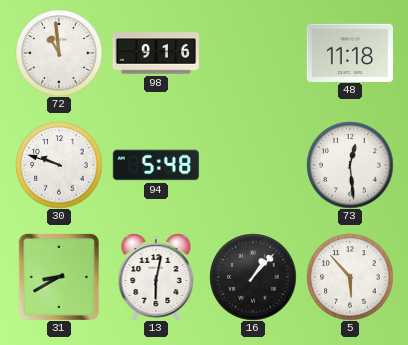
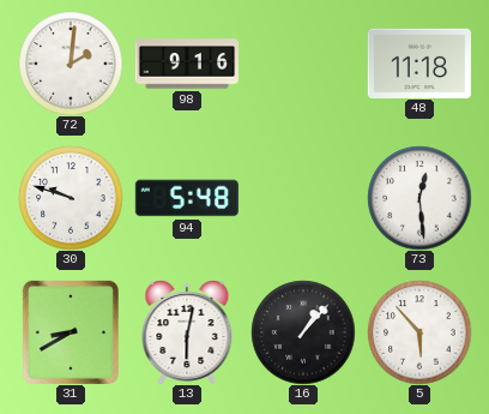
72: 10:59 -> 2:01
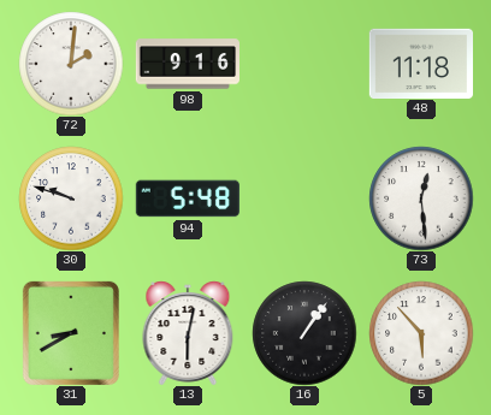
16: 1:07 -> 1:06
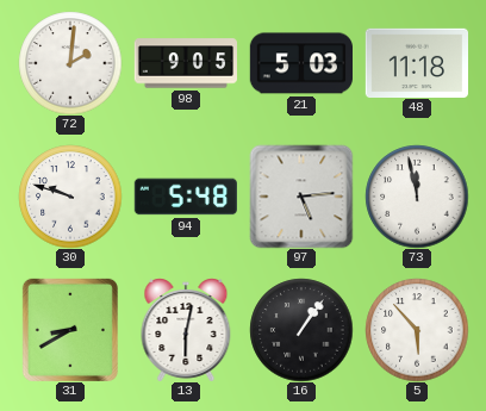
98: 9:16 -> 9:05
21: none -> 5:03
97: none -> 5:14
73: 12:29 -> 11:58
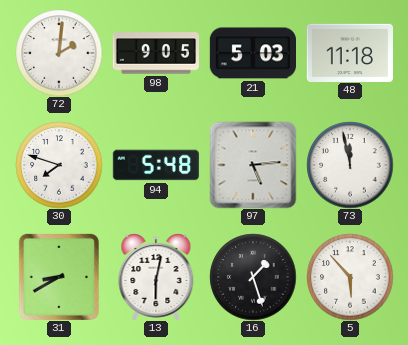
30: 9:48 -> 7:48
16: 1:06 -> 1:27
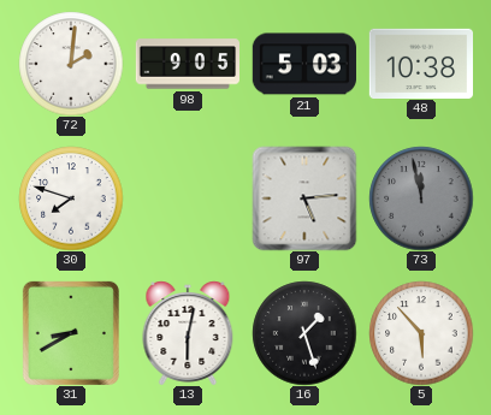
48: 11:18 -> 10:38
94: 5:48 -> none
73 dial: white -> grey
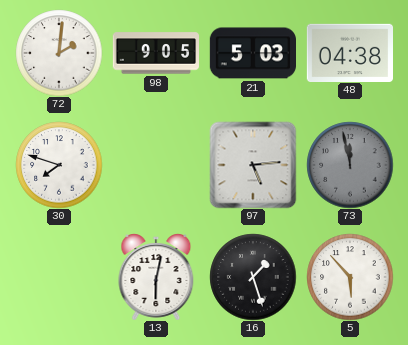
48: 10:38 -> 04:38
31: 8:40 -> none
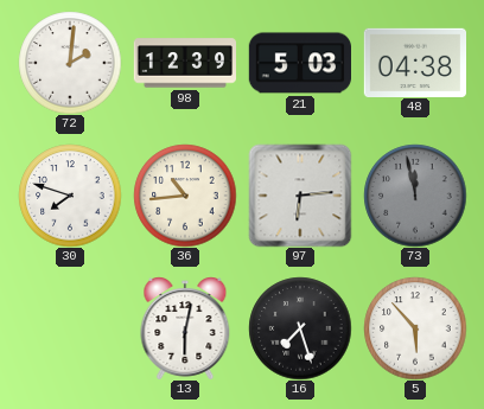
98: 9:05 -> 12:39
36: none -> 10:44
97: 5:14 -> 6:14
16: 1:27 -> 7:27
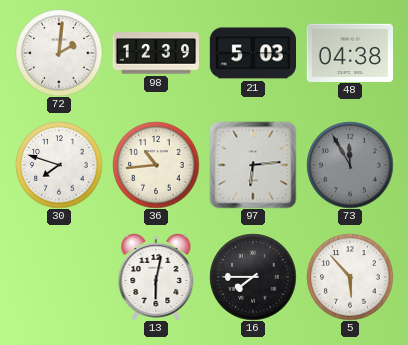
73: 11:58 -> 11:55
16: 7:27 -> 7:45
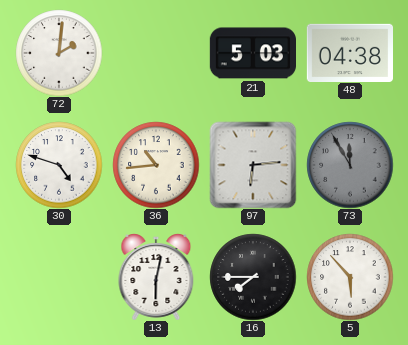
98: 12:39 -> none
30: 7:48 -> 4:48
